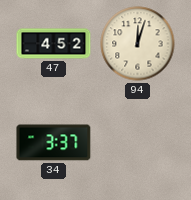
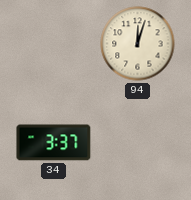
47: 4:52 -> none
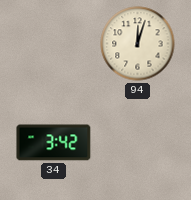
34: 3:37 -> 3:42
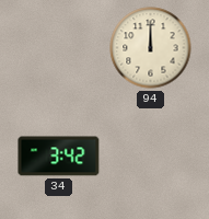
94: 12:03 -> 12:00
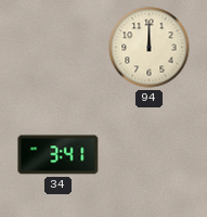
34: 3:42 -> 3:41
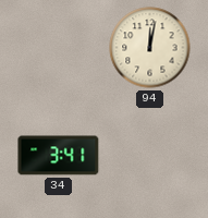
94: 12:00 -> 12:02
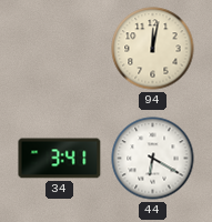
44: none -> 6:20
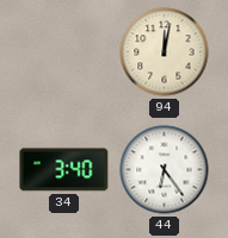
34: 3:41 -> 3:40
44: 6:20 -> 6:24
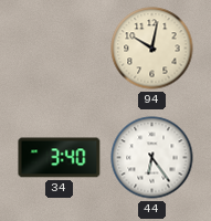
94: 12:02 -> 10:02
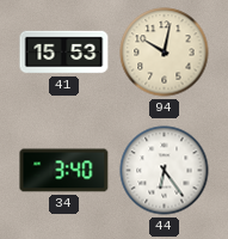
41: none -> 15:53
